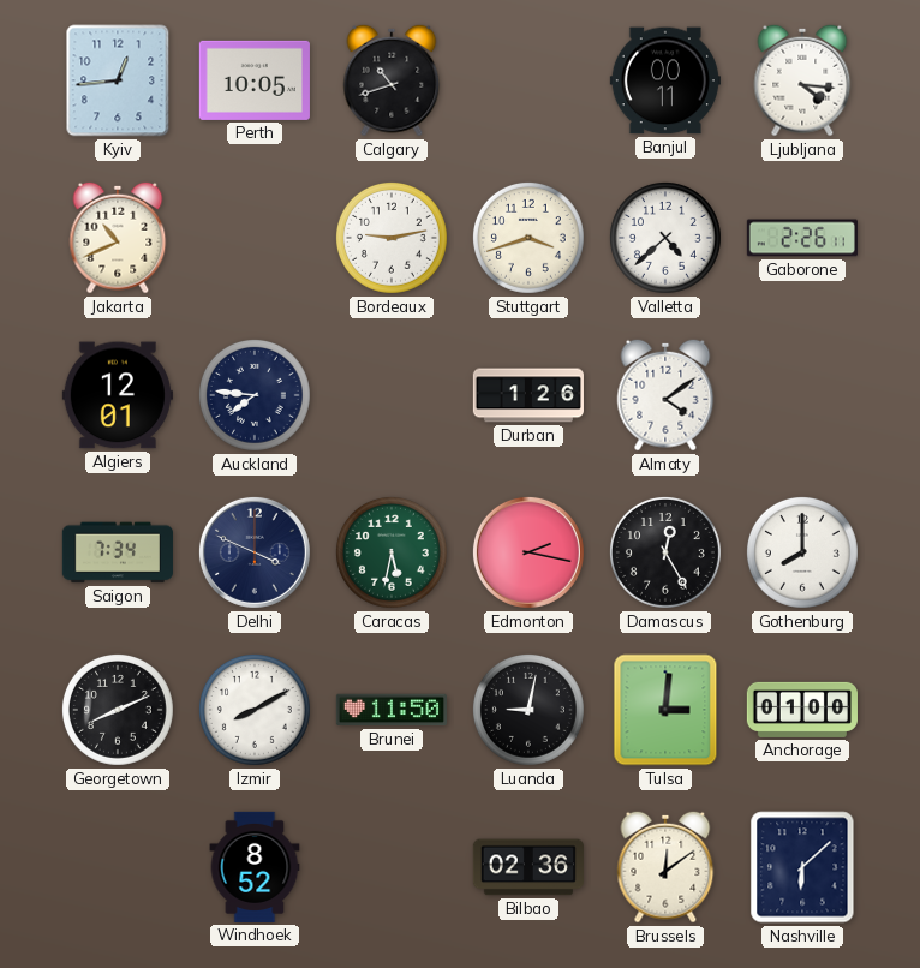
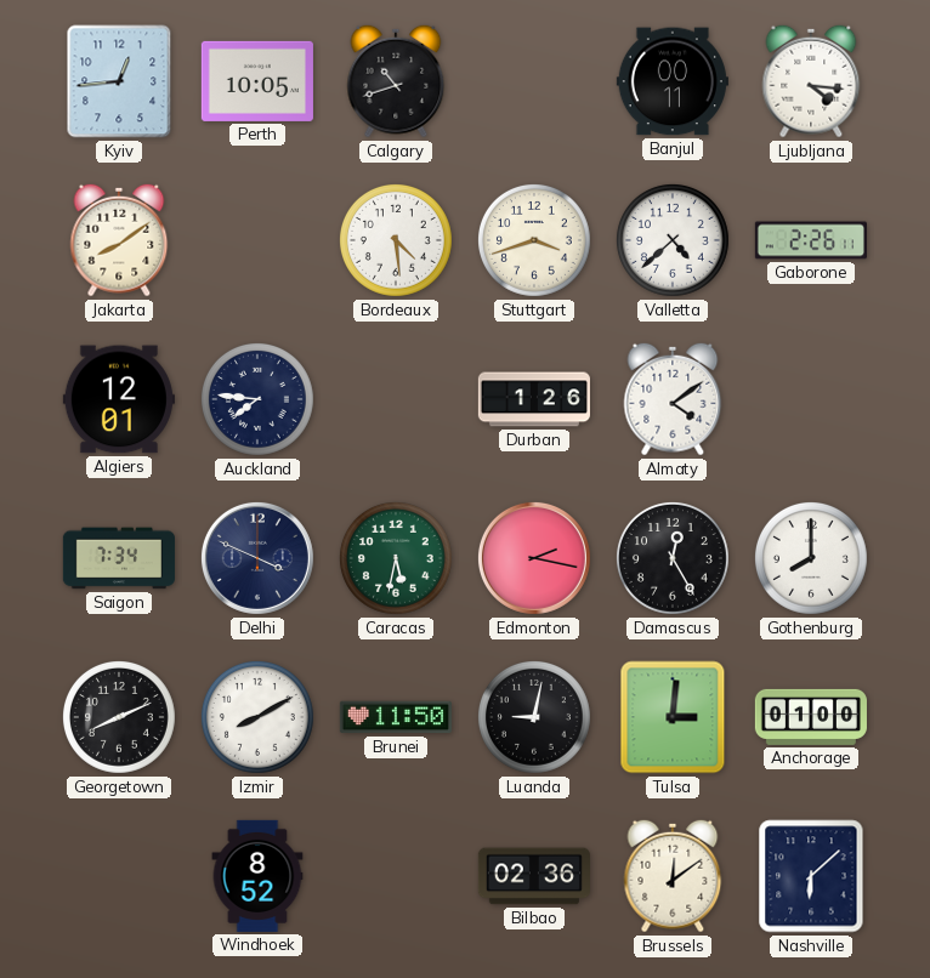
Jakarta: 10:41 -> 8:09
Bordeaux: 9:13 -> 4:29
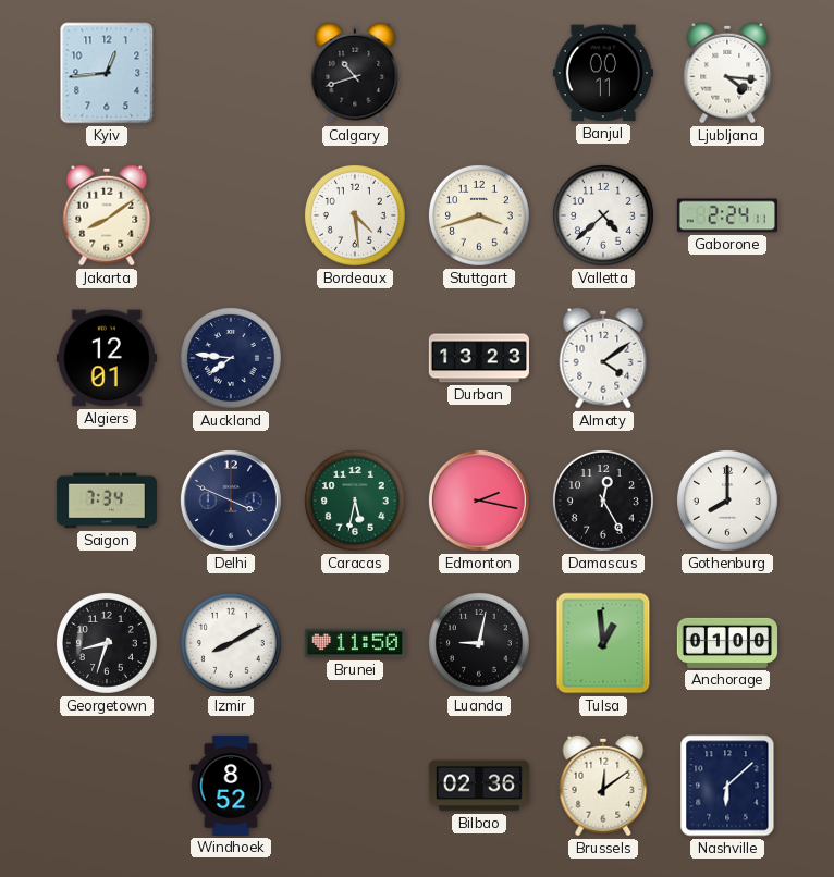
Perth: 10:05 -> none
Gaborone: 2:26 -> 2:24
Durban: 1:26 -> 13:23
Georgetown: 8:11 -> 8:33
Tulsa: 3:01 -> 12:59
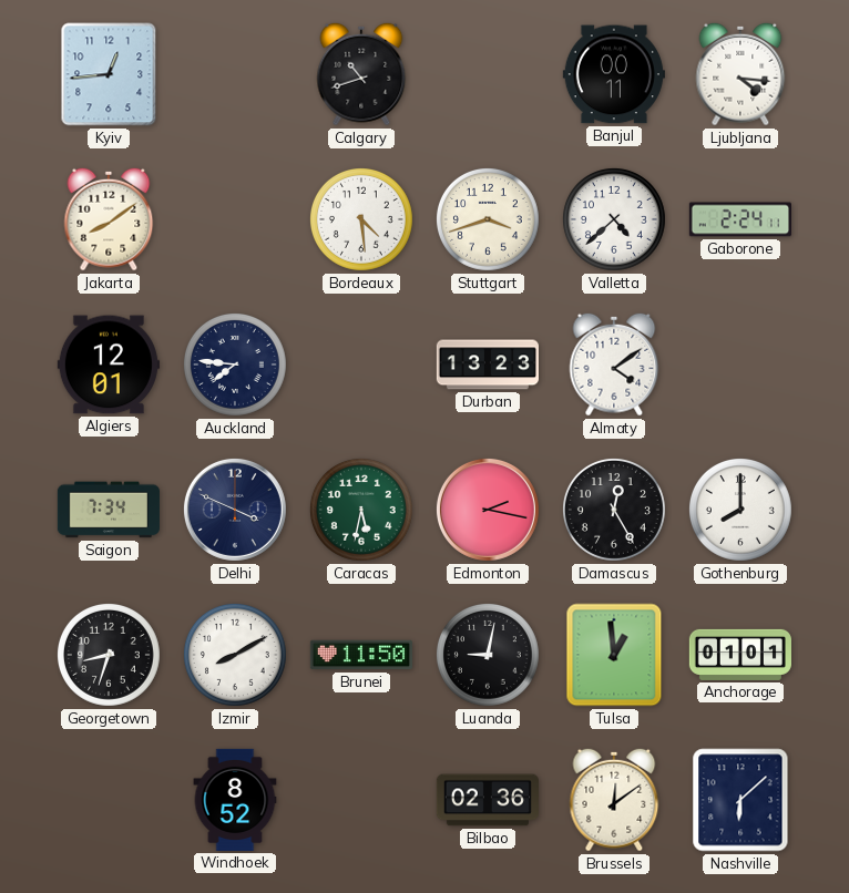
Anchorage: 01:00 -> 01:01
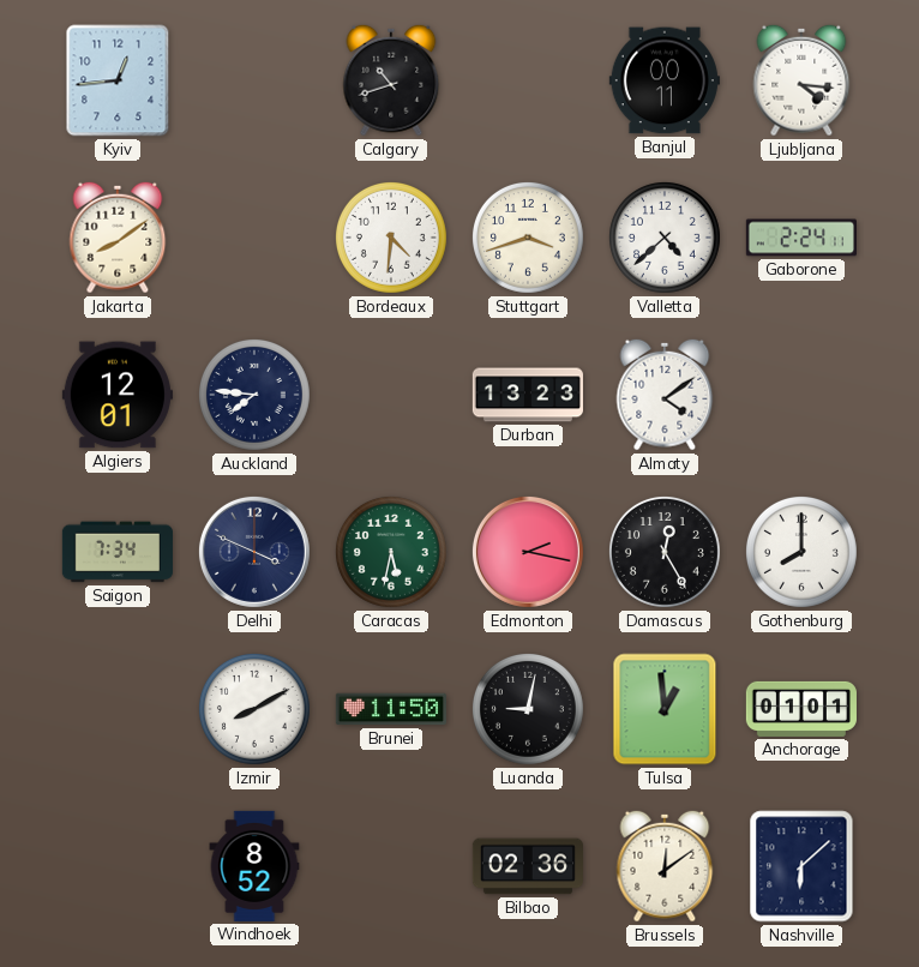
Bordeaux: 4:29 -> 4:31
Georgetown: 8:33 -> none
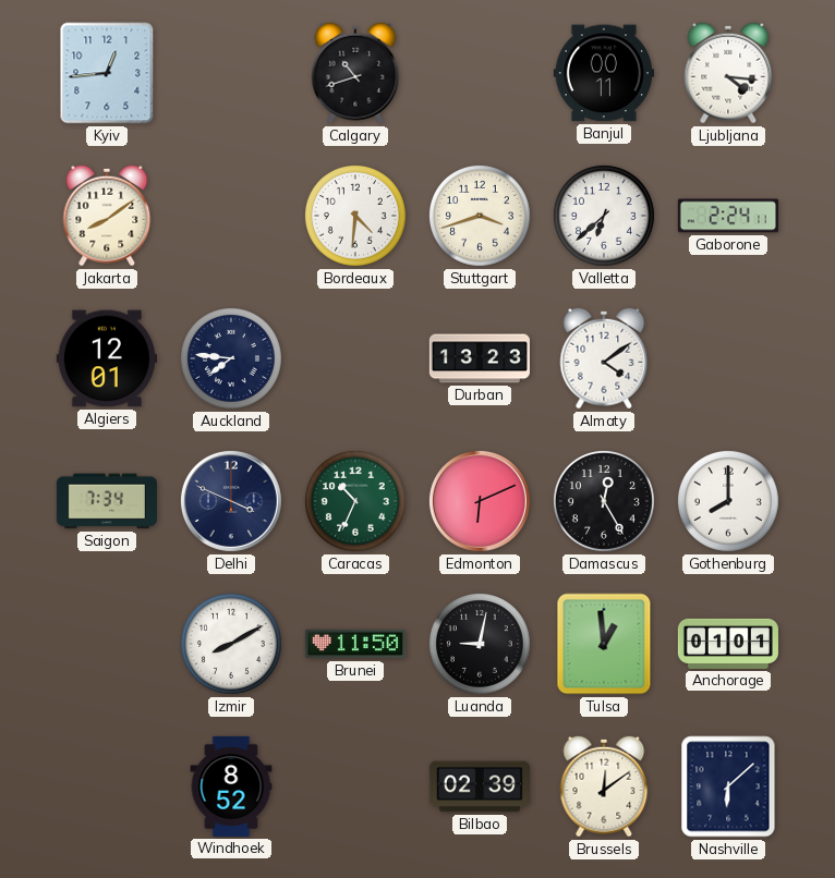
Valletta: 4:38 -> 6:38
Caracas: 5:32 -> 10:34
Edmonton: 2:17 -> 6:11
Bilbao: 02:36 -> 02:39
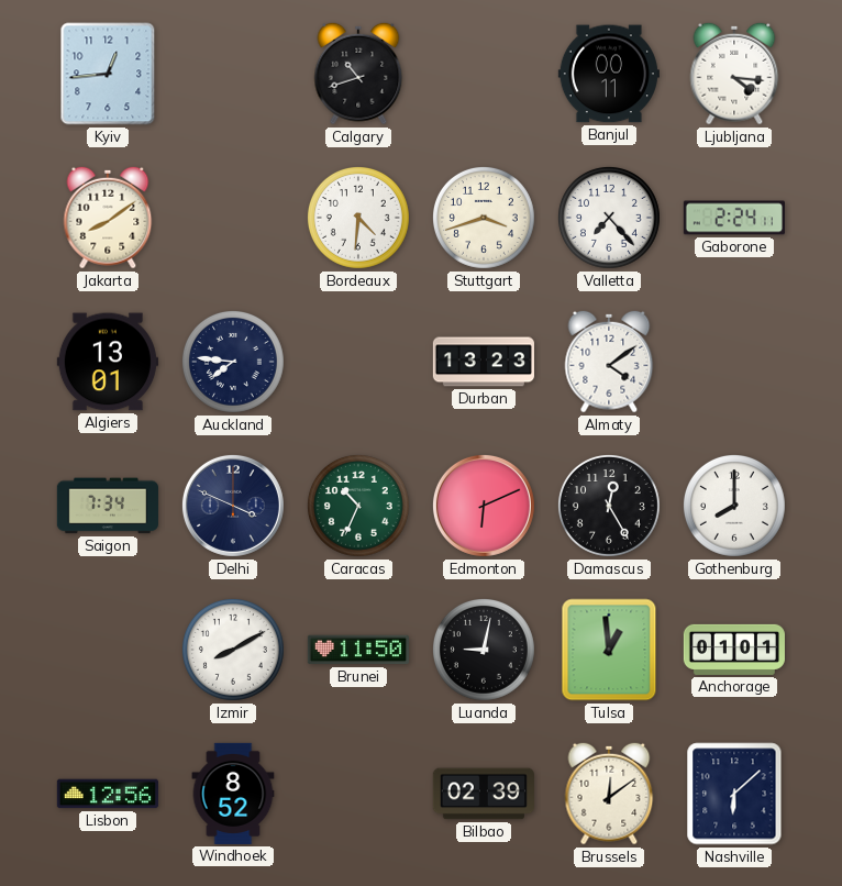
Valletta: 6:38 -> 7:23
Algiers: 12:01 -> 13:01
Lisbon: none -> 12:56
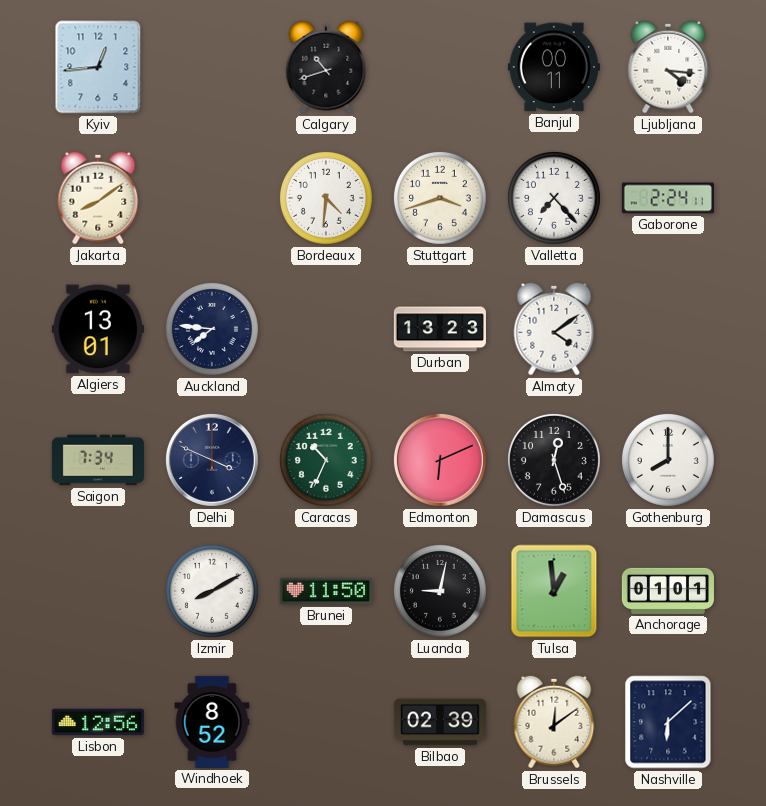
Damascus: 12:25 -> 12:27
